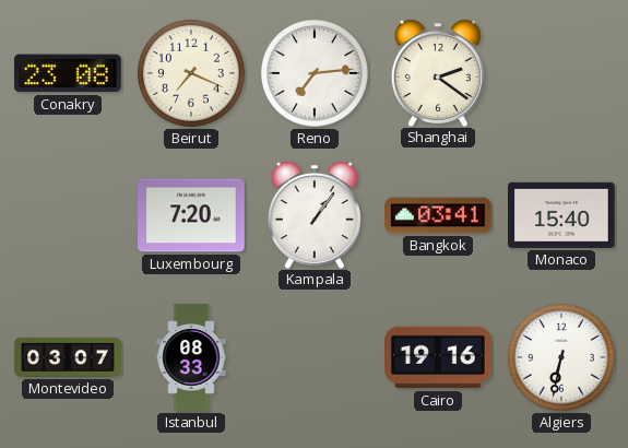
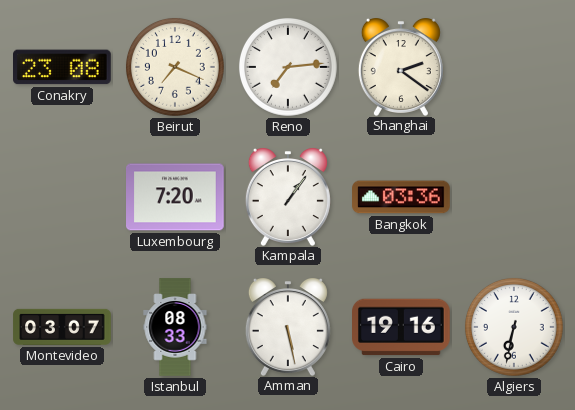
Bangkok: 03:41 -> 03:36
Monaco: 15:40 -> none
Amman: none -> 5:28
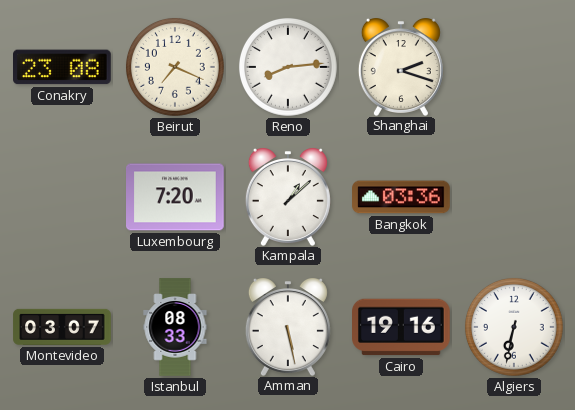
Reno: 7:14 -> 8:14
Shanghai: 2:21 -> 2:18
Kampala: 1:06 -> 1:08
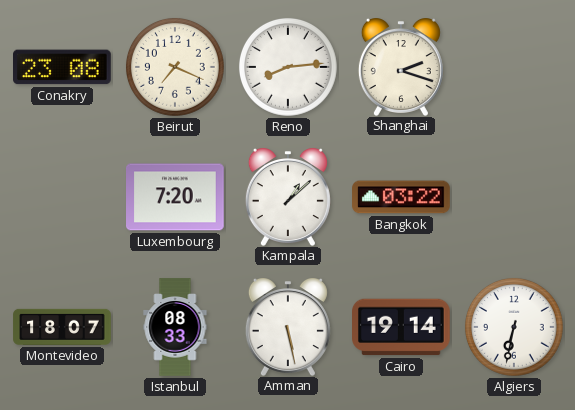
Bangkok: 03:36 -> 03:22
Montevideo: 03:07 -> 18:07
Cairo: 19:16 -> 19:14
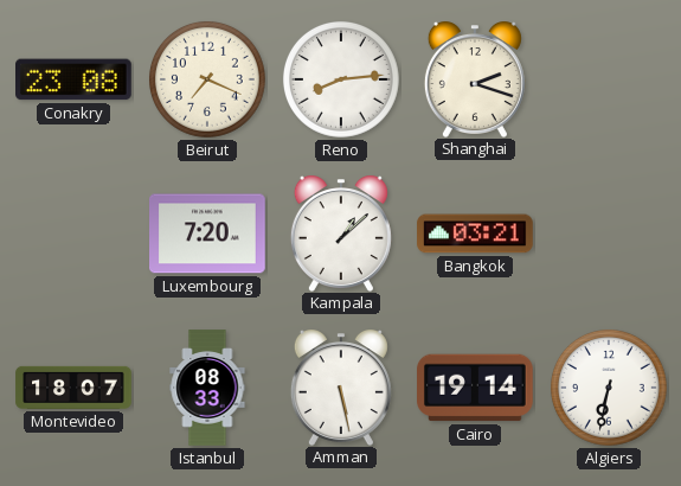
Bangkok: 03:22 -> 03:21
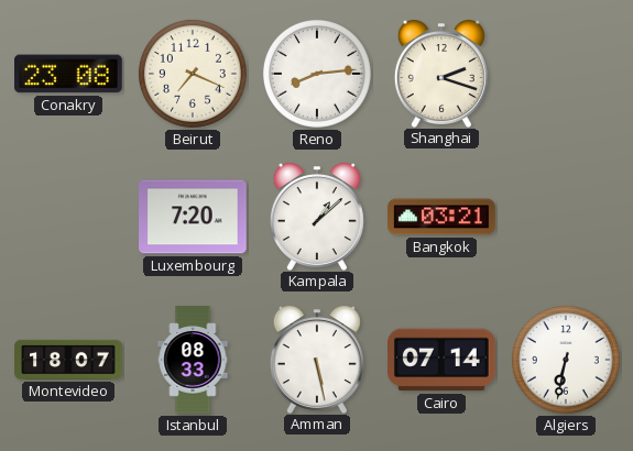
Cairo: 19:14 -> 07:14
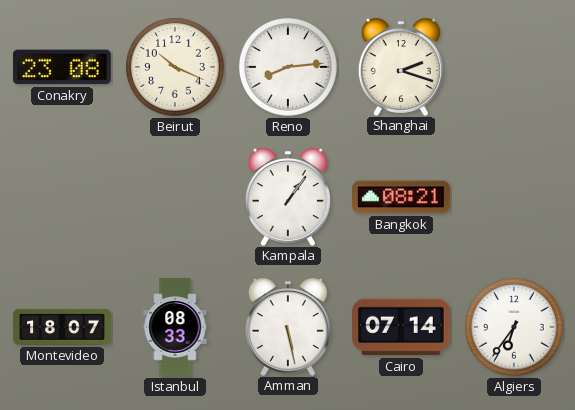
Beirut: 7:19 -> 10:19
Luxembourg: 7:20 -> none
Kampala: 1:08 -> 1:06
Bangkok: 03:21 -> 08:21
Algiers: 6:32 -> 6:36
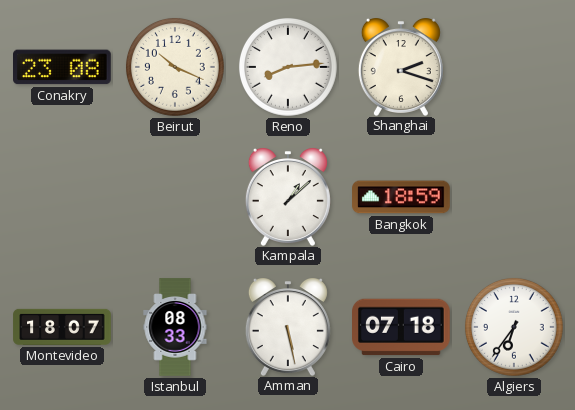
Kampala: 1:06 -> 1:08
Bangkok: 08:21 -> 18:59
Cairo: 07:14 -> 07:18
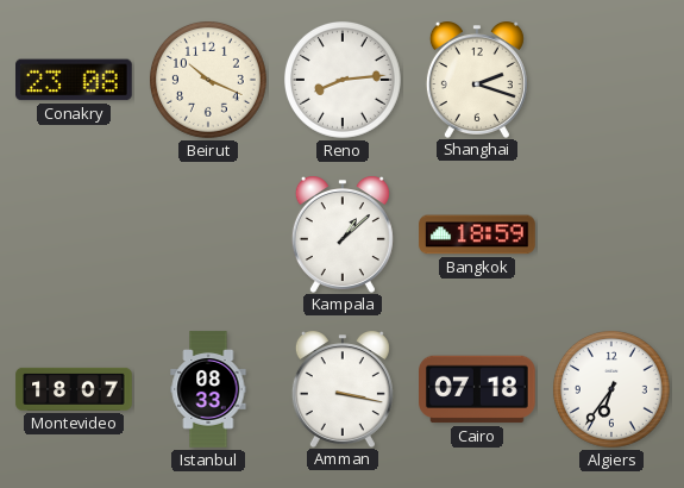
Amman: 5:28 -> 3:17
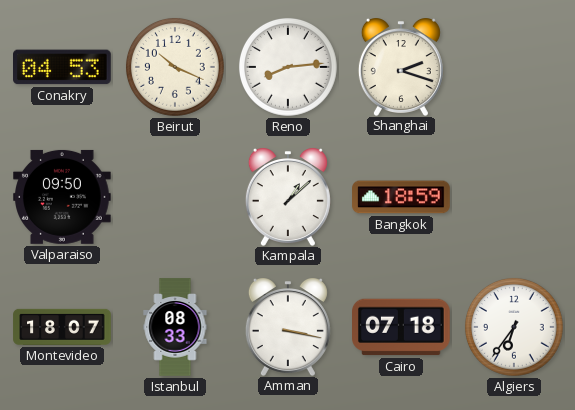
Conakry: 23:08 -> 04:53
Valparaiso: none -> 09:50
